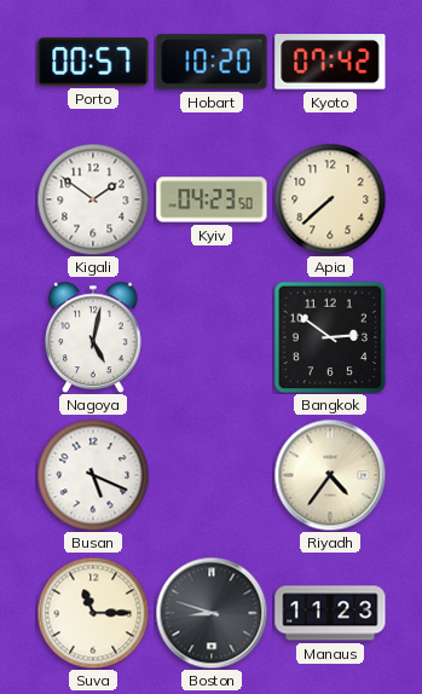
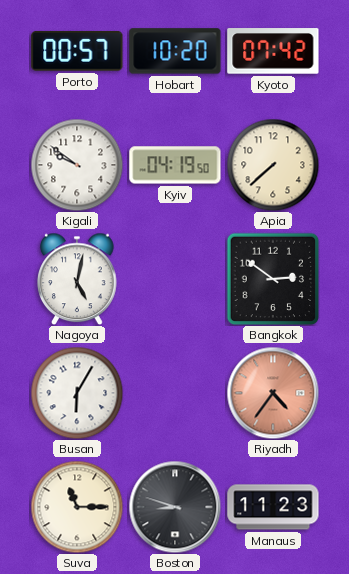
Kigali: 1:51 -> 9:51
Kyiv: 04:23 -> 04:19
Busan: 5:19 -> 6:05
Riyadh dial: cream -> salmon
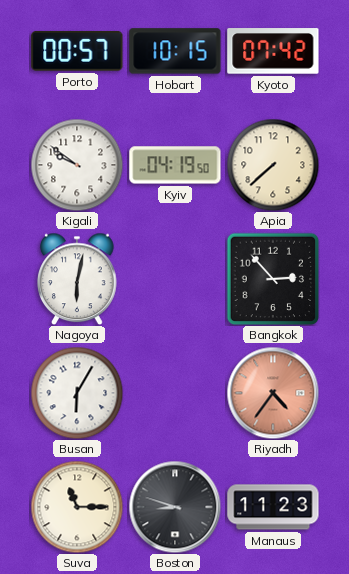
Hobart: 10:20 -> 10:15
Nagoya: 5:02 -> 6:02
Bangkok: 2:51 -> 2:53
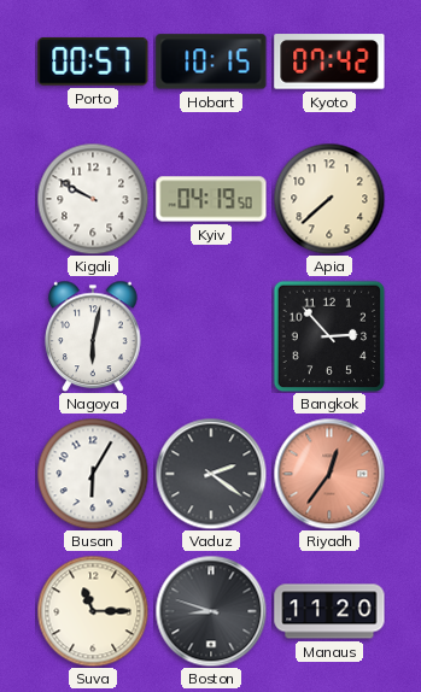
Kigali: 9:51 -> 9:50
Vaduz: none -> 2:21
Riyadh: 4:36 -> 12:36
Manaus: 11:23 -> 11:20
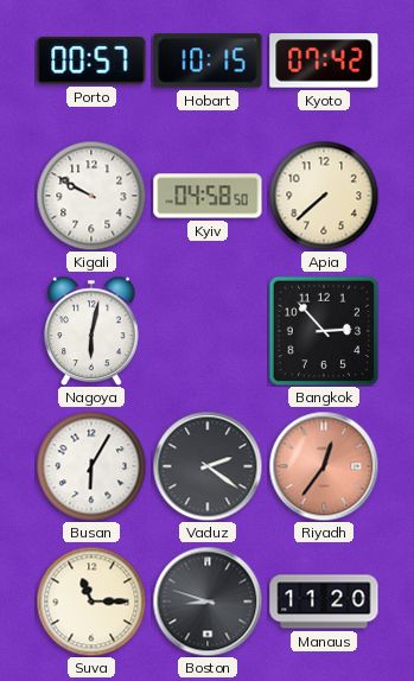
Kyiv: 04:19 -> 04:58
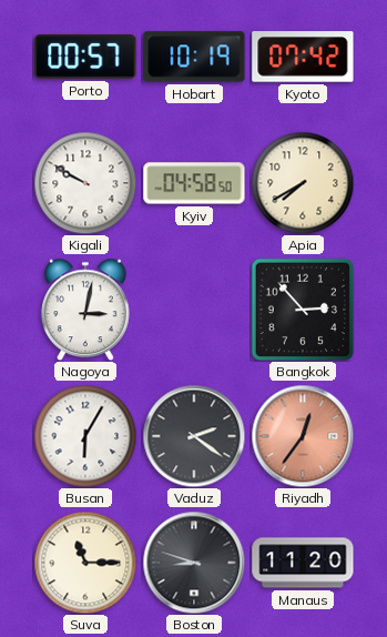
Hobart: 10:15 -> 10:19
Apia: 7:38 -> 7:40
Nagoya: 6:02 -> 3:02
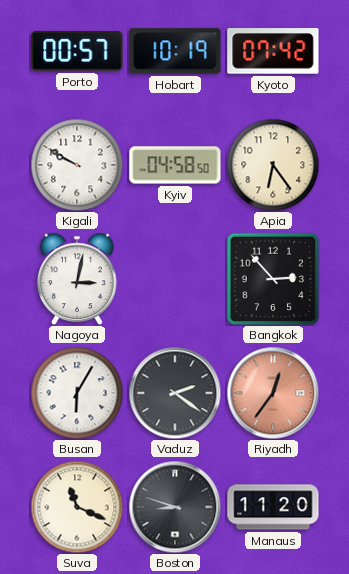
Apia: 7:40 -> 6:24
Suva: 11:15 -> 11:19
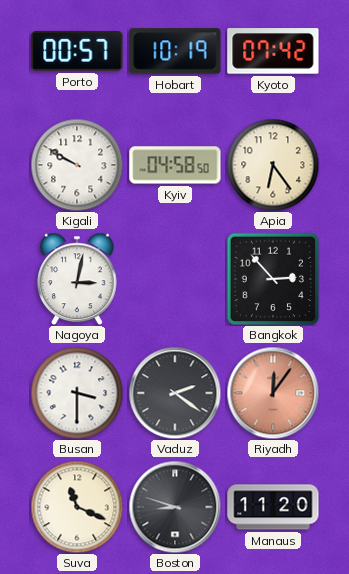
Busan: 6:05 -> 3:30
Riyadh: 12:36 -> 12:06
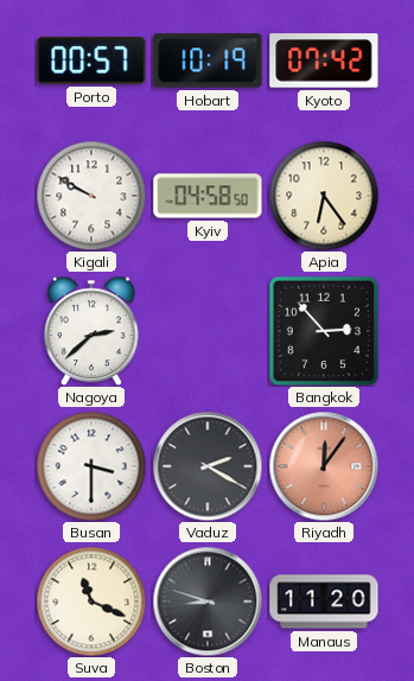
Nagoya: 3:02 -> 2:38
Vaduz: 2:21 -> 2:20
